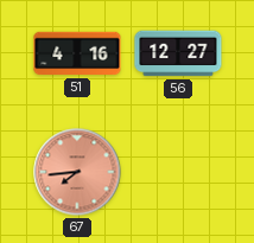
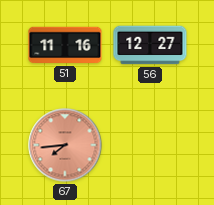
51: 4:16 -> 11:16
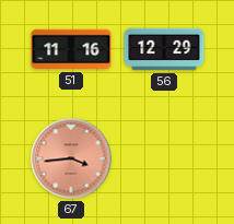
56: 12:27 -> 12:29
67: 7:44 -> 3:44
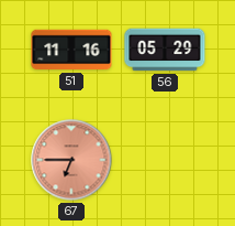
56: 12:29 -> 05:29
67: 3:44 -> 6:45
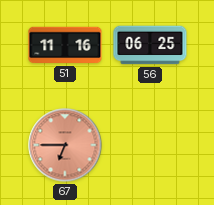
56: 05:29 -> 06:25
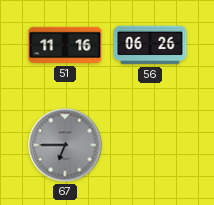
56: 06:25 -> 06:26
67 dial: salmon -> grey
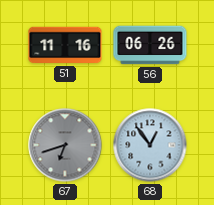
67: 6:45 -> 6:42
68: none -> 12:54
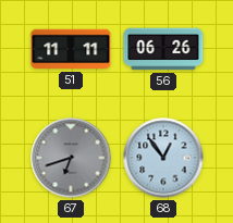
51: 11:16 -> 11:11
